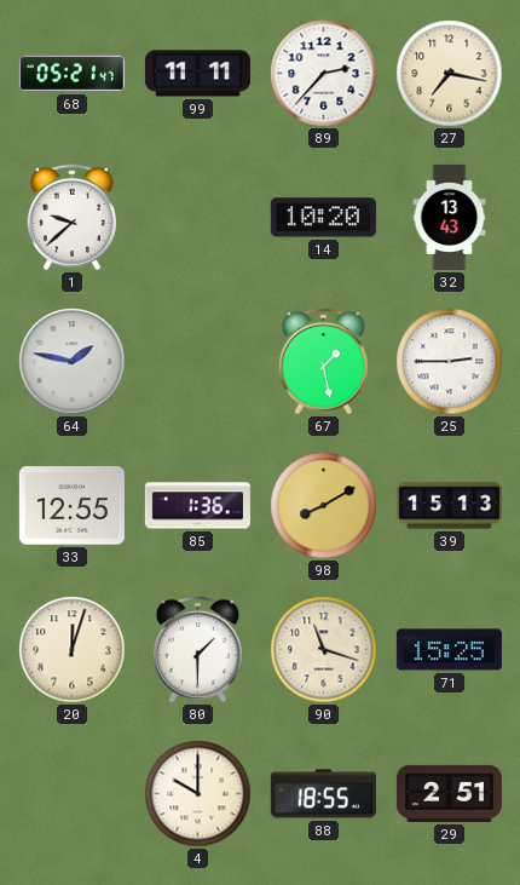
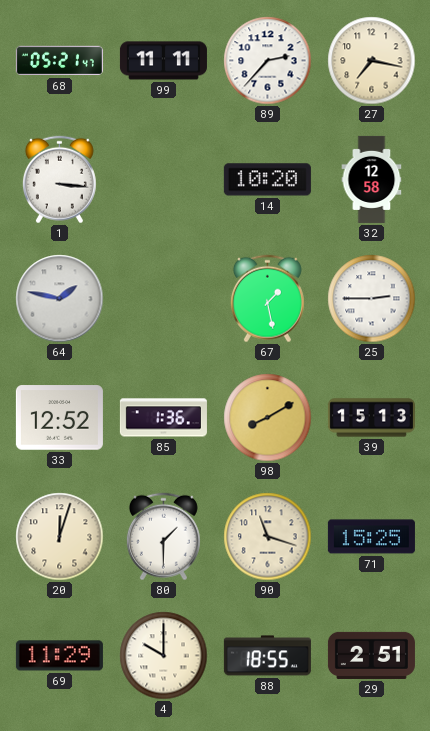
1: 9:38 -> 3:16
32: 13:43 -> 12:58
33: 12:55 -> 12:52
69: none -> 11:29
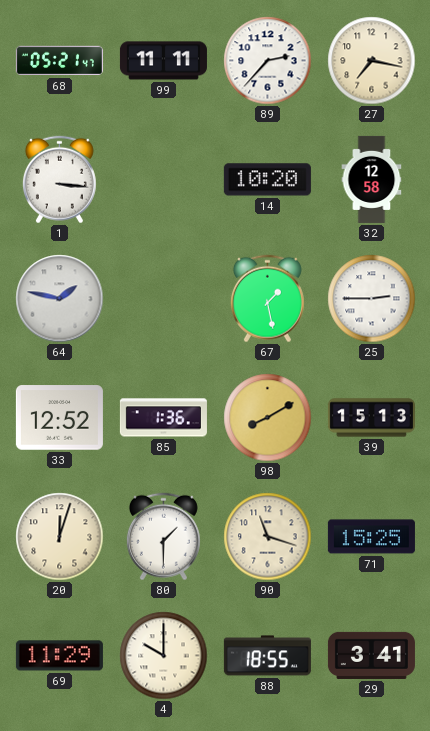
29: 2:51 -> 3:41
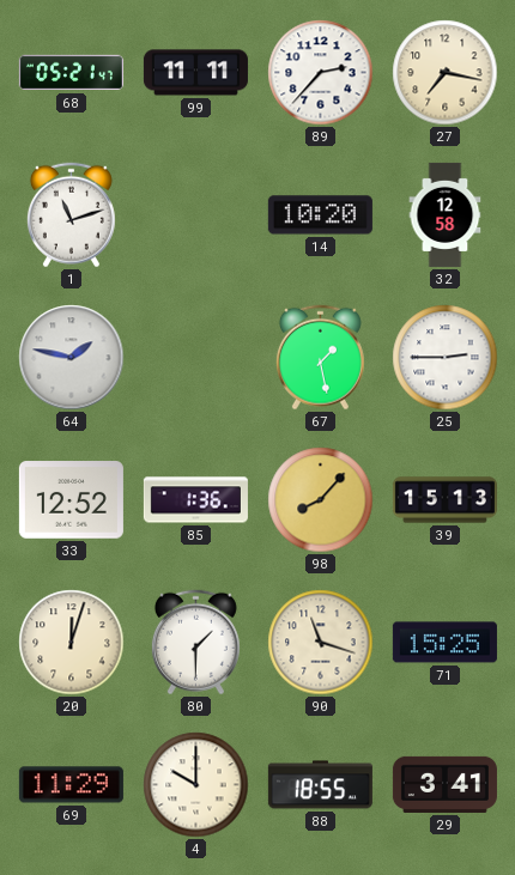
1: 3:16 -> 11:12
98: 8:10 -> 8:07
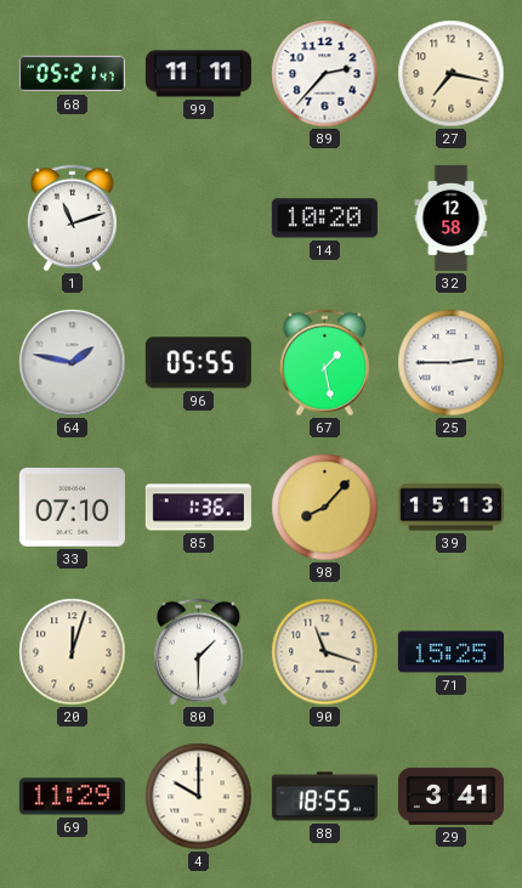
96: none -> 05:55
33: 12:52 -> 07:10
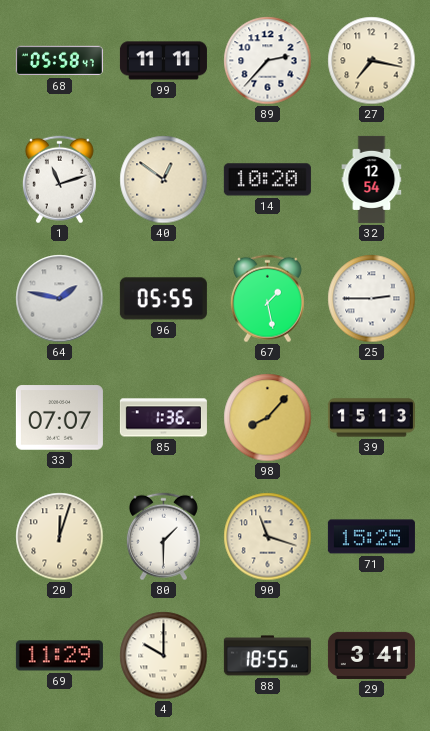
68: 05:21 -> 05:58
40: none -> 12:51
32: 12:58 -> 12:54
33: 07:10 -> 07:07
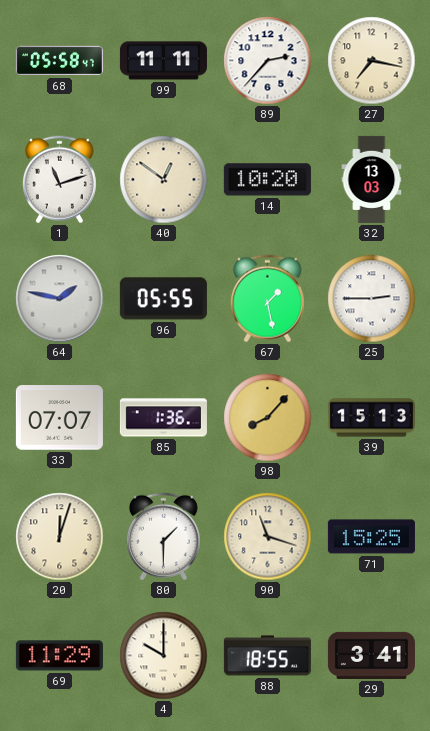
32: 12:54 -> 13:03
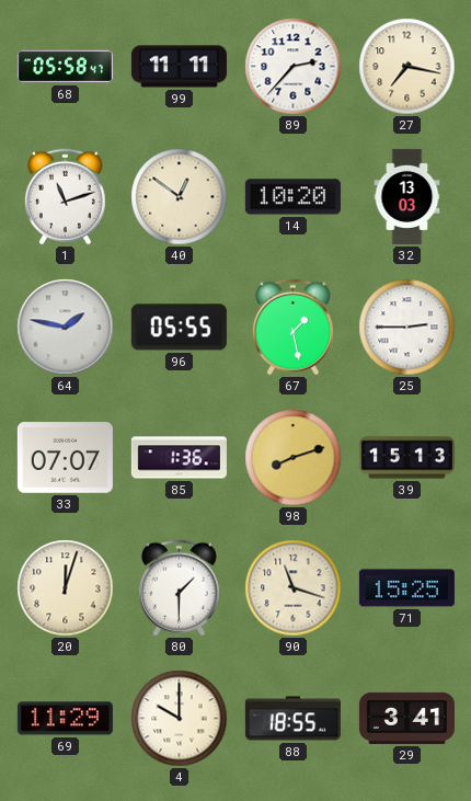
98: 8:07 -> 8:12
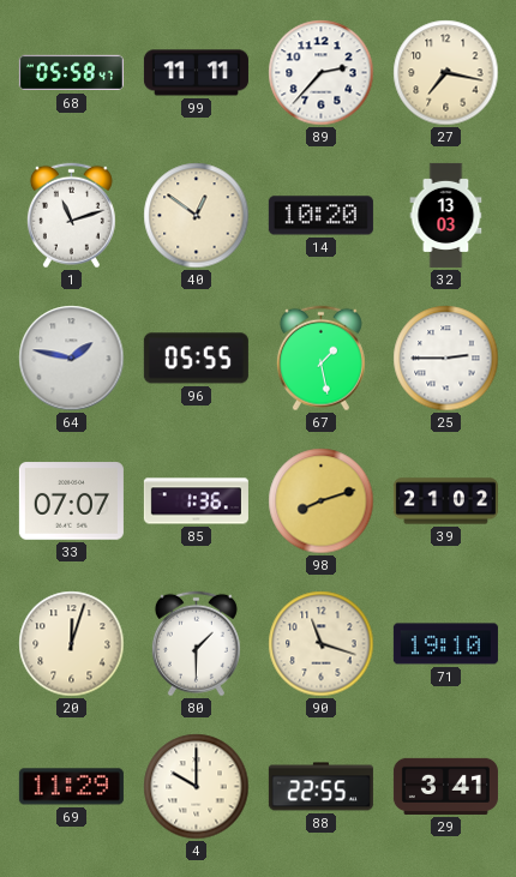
39: 15:13 -> 21:02
71: 15:25 -> 19:10
88: 18:55 -> 22:55
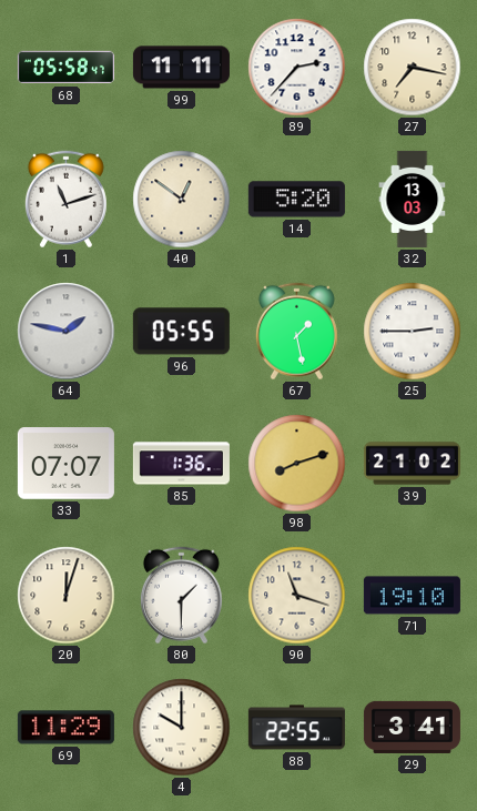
14: 10:20 -> 5:20
